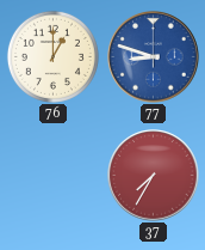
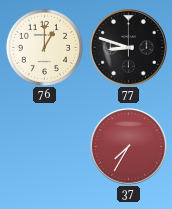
77 dial: blue -> black
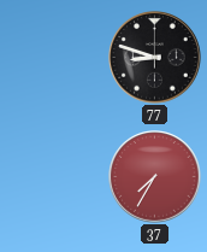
76: 1:00 -> none
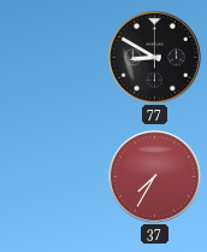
77: 8:48 -> 8:50
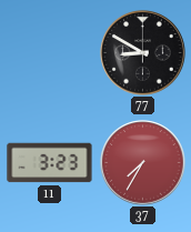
11: none -> 3:23
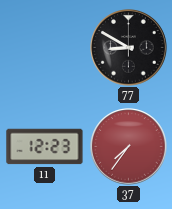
11: 3:23 -> 12:23
37: 7:35 -> 7:36
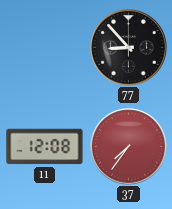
77: 8:50 -> 8:53
11: 12:23 -> 12:08
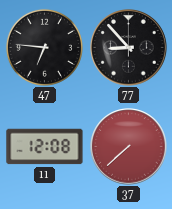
47: none -> 6:46
37: 7:36 -> 7:38
